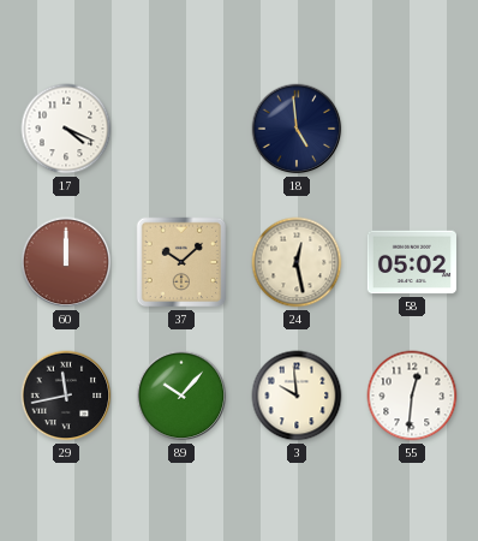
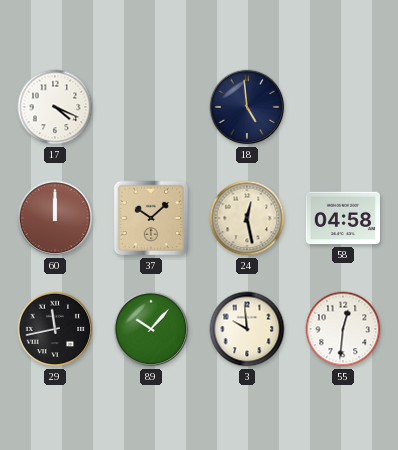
58: 05:02 -> 04:58
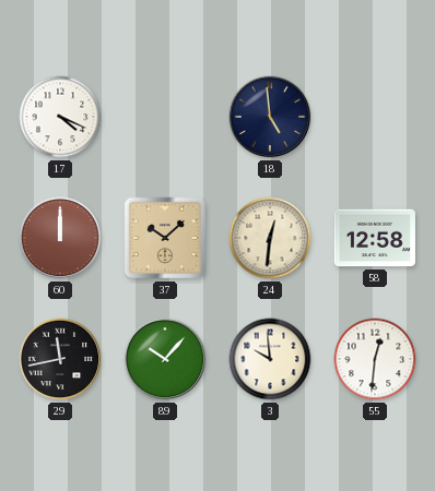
24: 12:28 -> 12:31
58: 04:58 -> 12:58
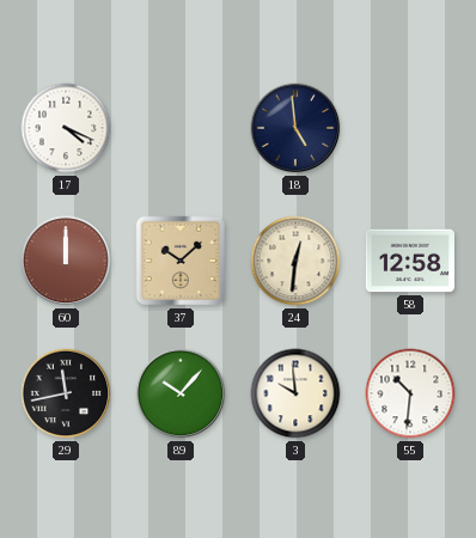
55: 12:31 -> 10:31
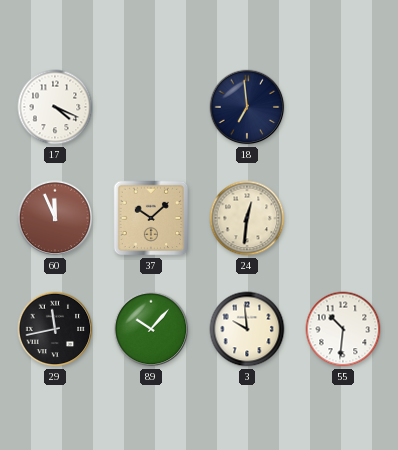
18: 4:59 -> 6:59
60: 12:00 -> 11:56
58: 12:58 -> none
